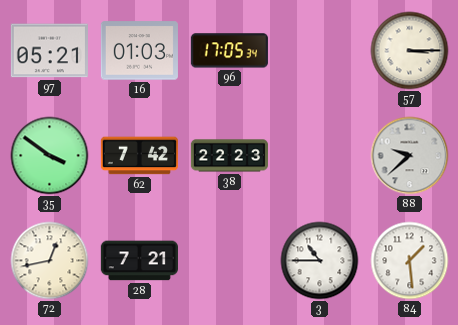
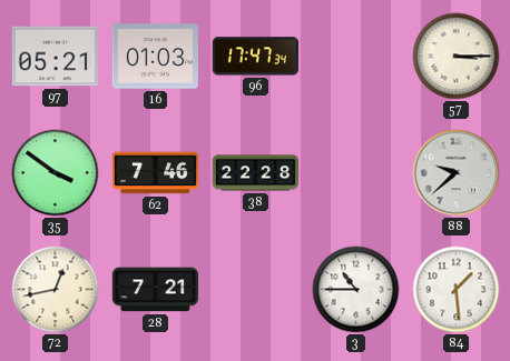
96: 17:05 -> 17:47
62: 7:42 -> 7:46
38: 22:23 -> 22:28
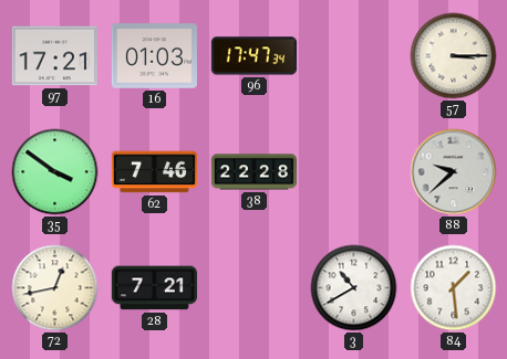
97: 05:21 -> 17:21
3: 10:45 -> 10:40
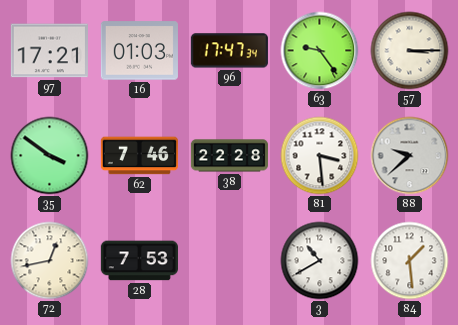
63: none -> 9:24
81: none -> 3:29
28: 7:21 -> 7:53
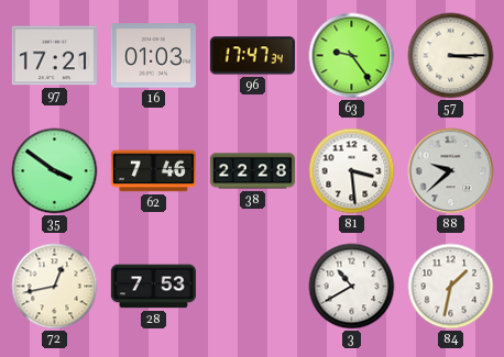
84: 1:29 -> 1:32
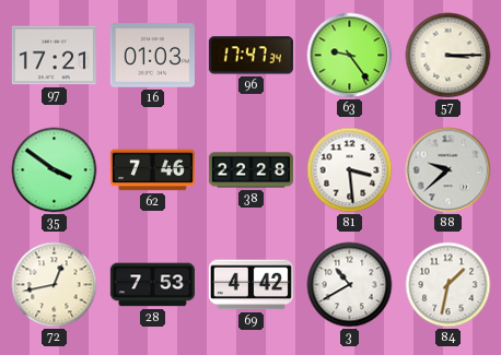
69: none -> 4:42
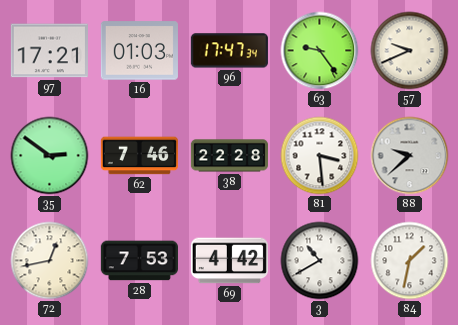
57: 3:15 -> 9:41
35: 3:51 -> 2:51
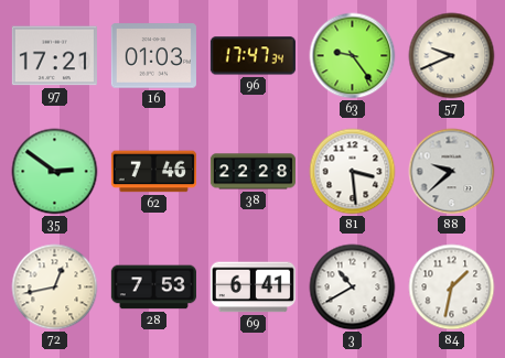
69: 4:42 -> 6:41
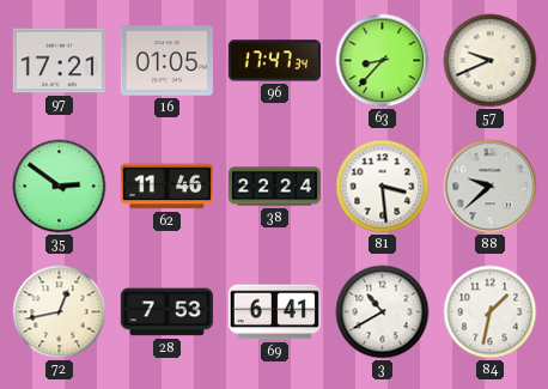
16: 01:03 -> 01:05
63: 9:24 -> 8:37
62: 7:46 -> 11:46
38: 22:28 -> 22:24
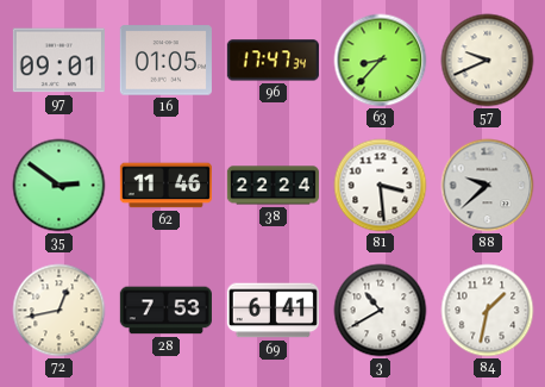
97: 17:21 -> 09:01
